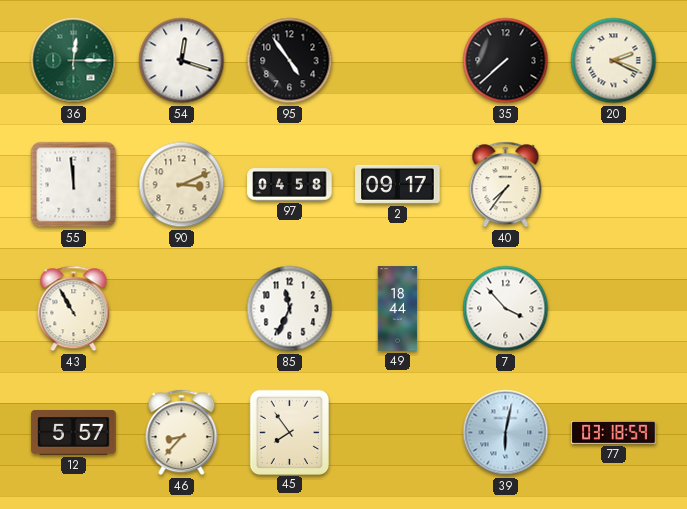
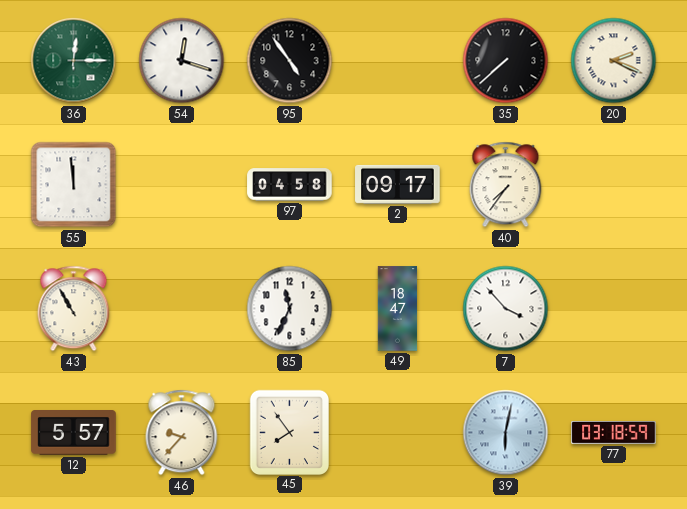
90: 3:11 -> none
49: 18:44 -> 18:47
46: 8:37 -> 9:37
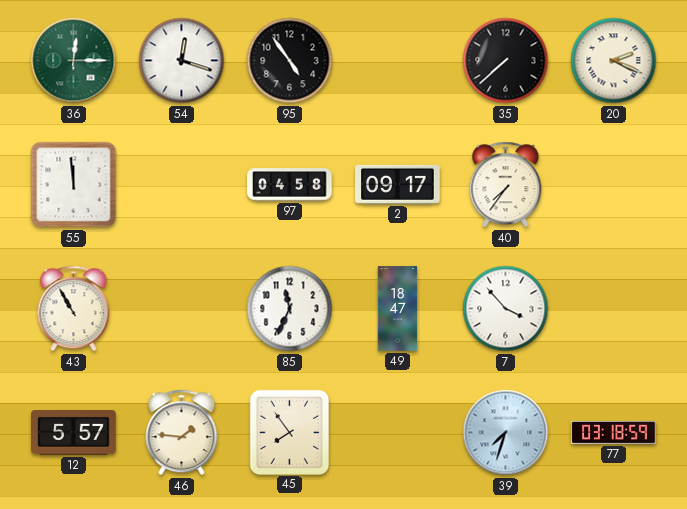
46: 9:37 -> 1:46
39: 6:02 -> 7:33
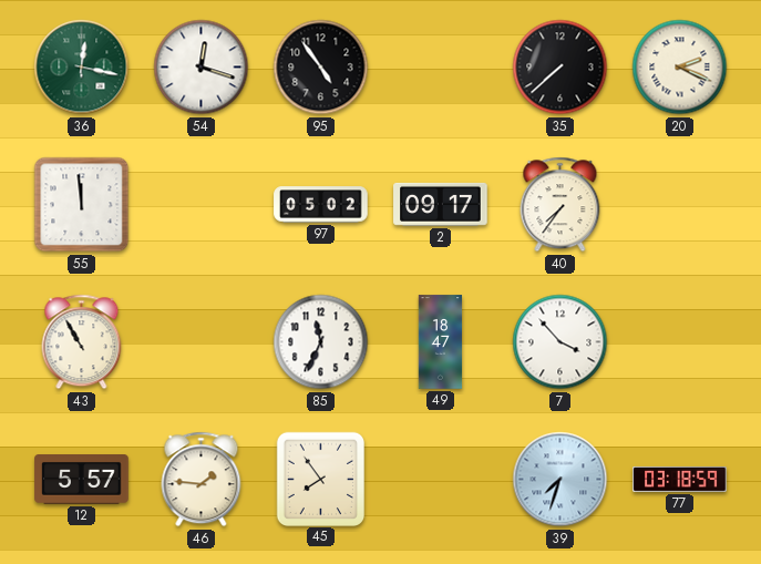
36: 12:15 -> 12:17
97: 04:58 -> 05:02
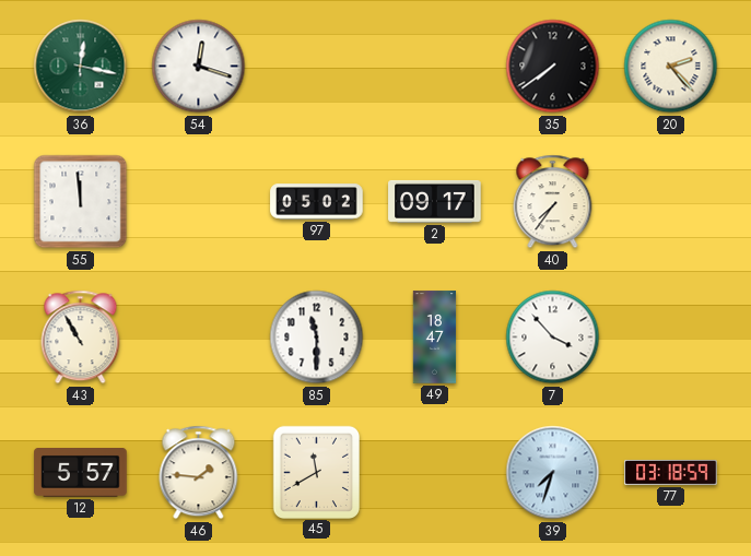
95: 4:54 -> none
35: 7:38 -> 7:39
20: 2:19 -> 2:23
85: 11:34 -> 11:30
45: 7:54 -> 11:40
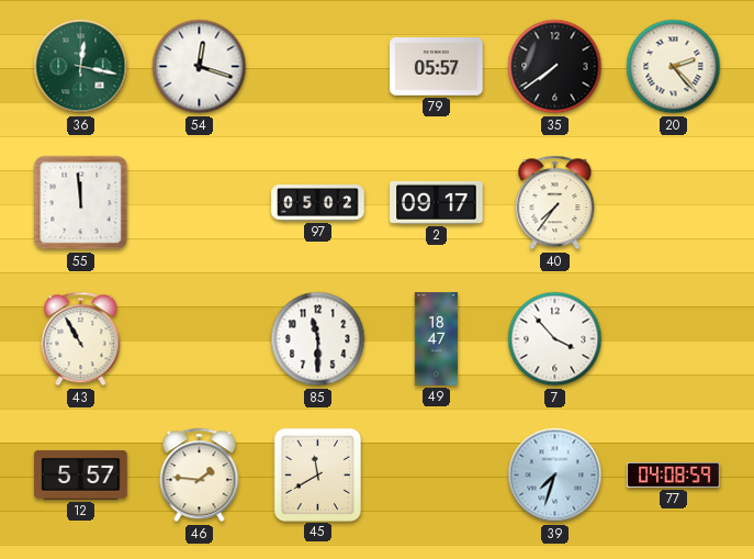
79: none -> 05:57
77: 03:18 -> 04:08
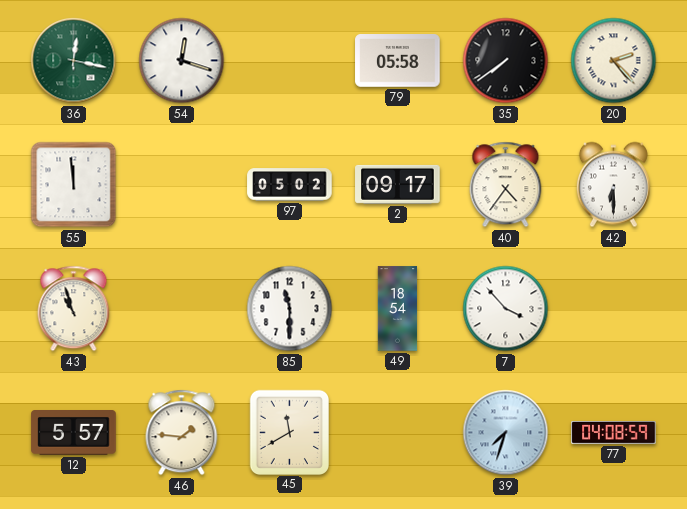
79: 05:57 -> 05:58
40: 7:36 -> 4:36
42: none -> 6:30
43: 10:55 -> 10:57
49: 18:47 -> 18:54
